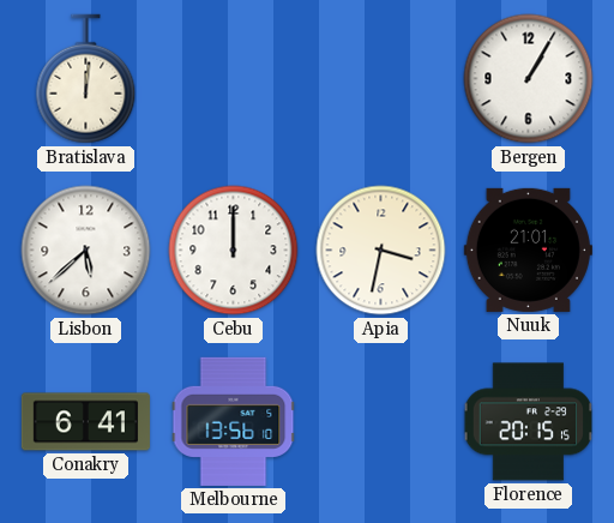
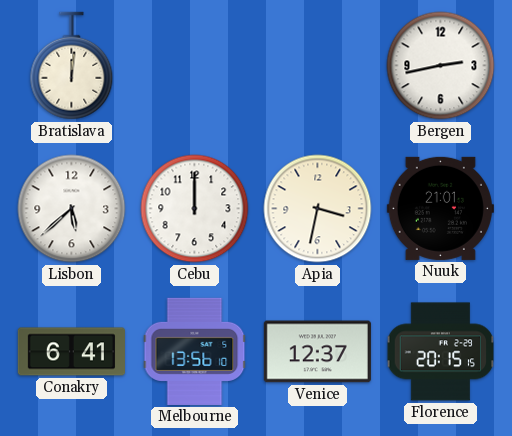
Bergen: 1:05 -> 2:43
Venice: none -> 12:37
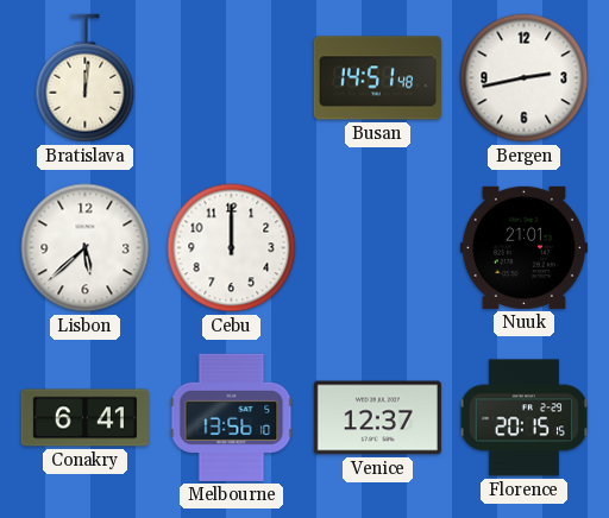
Busan: none -> 14:51
Apia: 3:32 -> none
